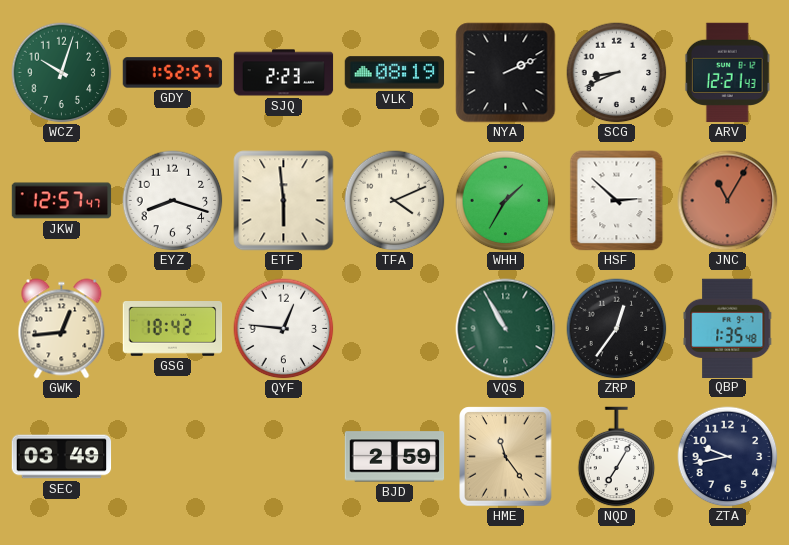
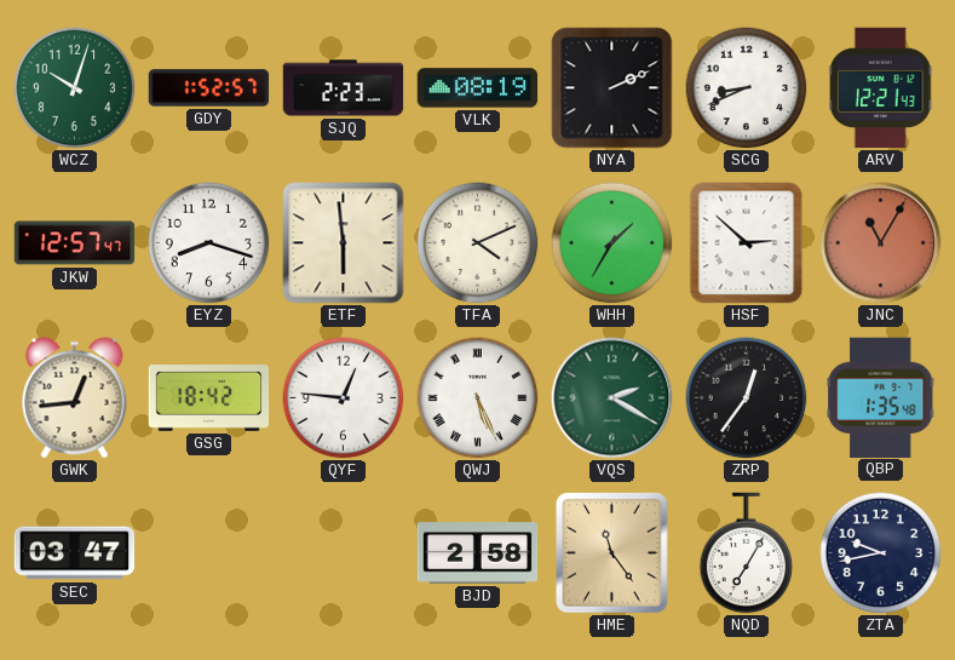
QWJ: none -> 5:26
VQS: 10:55 -> 2:20
SEC: 03:49 -> 03:47
BJD: 2:59 -> 2:58
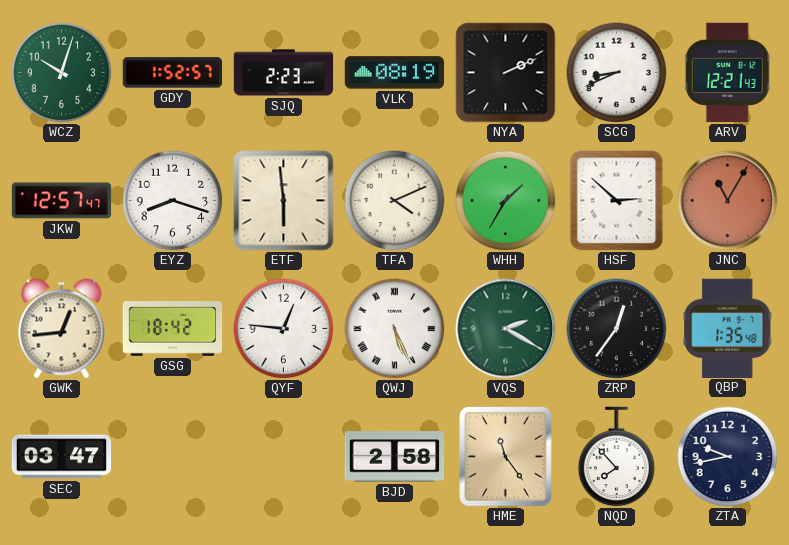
NQD: 7:05 -> 7:53
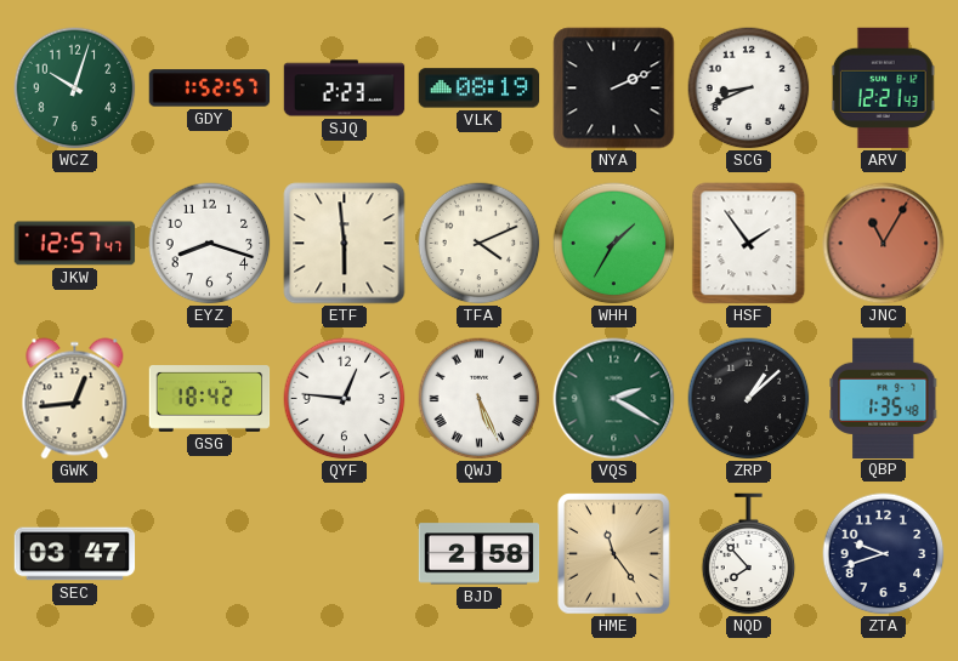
HSF: 2:52 -> 1:54
ZRP: 12:36 -> 1:08
ZTA: 9:43 -> 9:42
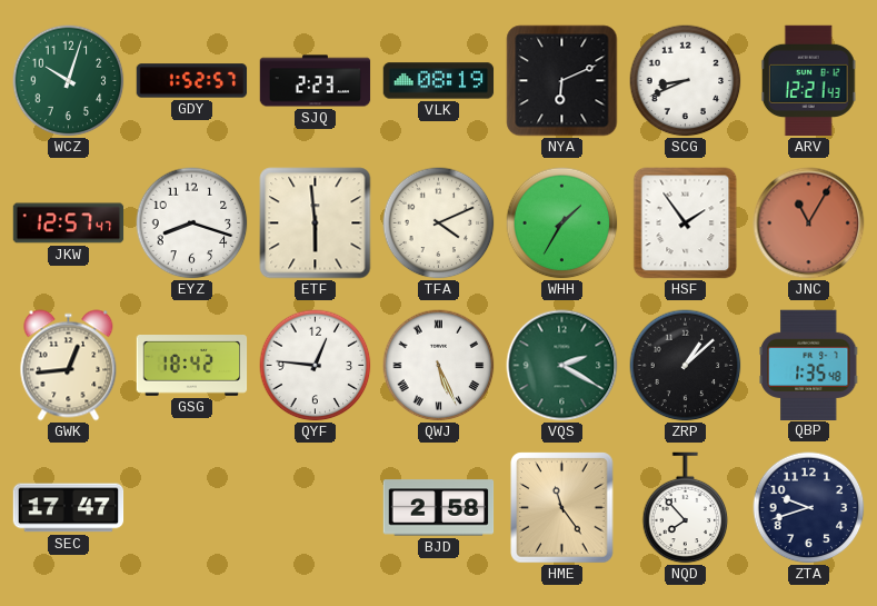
NYA: 2:11 -> 6:11
SEC: 03:47 -> 17:47
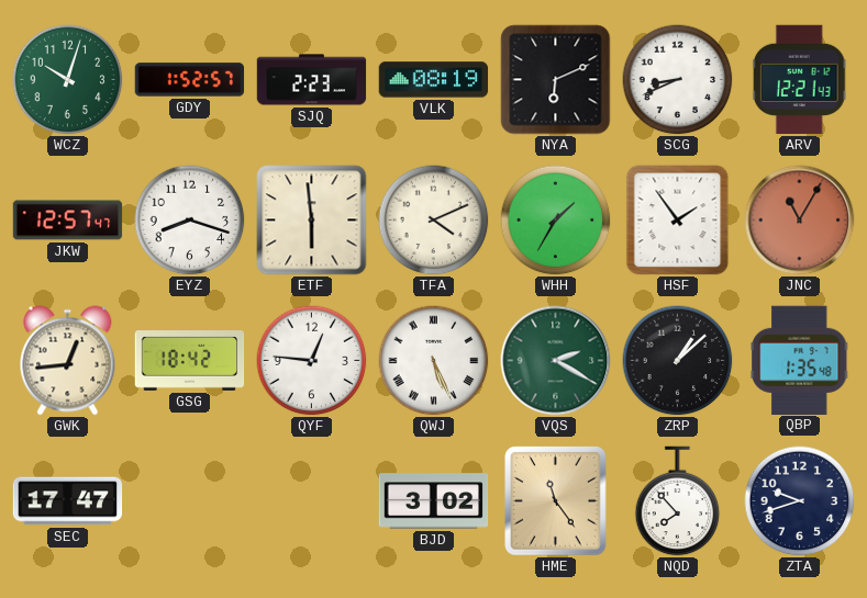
BJD: 2:58 -> 3:02
